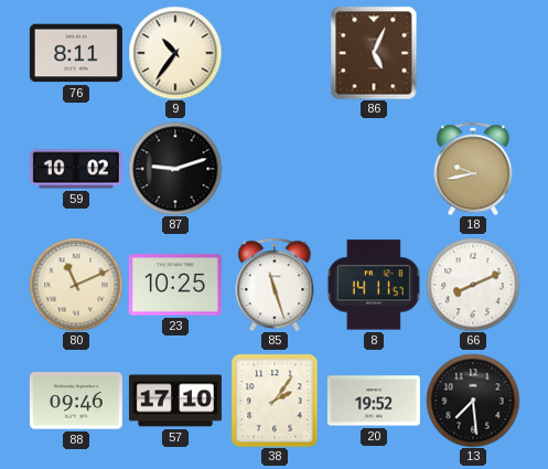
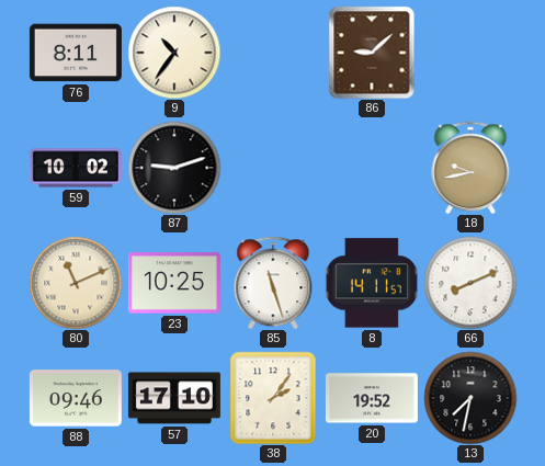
86: 5:04 -> 9:08
13: 7:29 -> 7:32
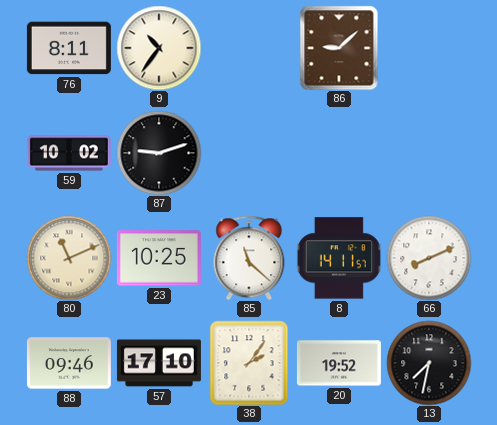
18: 9:43 -> none
85: 11:27 -> 11:22
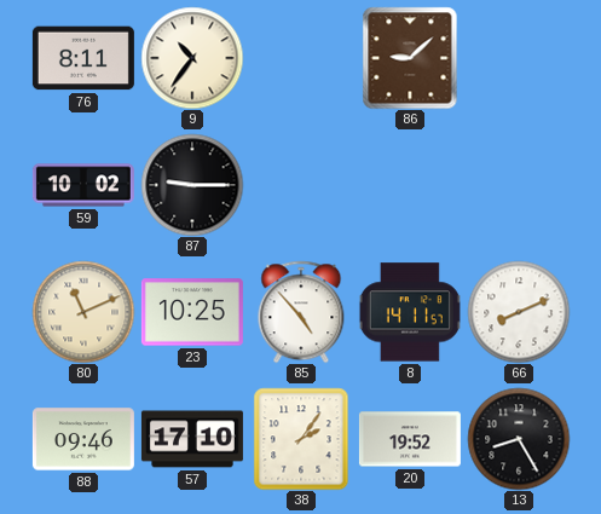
87: 9:12 -> 9:15
85: 11:22 -> 4:53
13: 7:32 -> 8:25
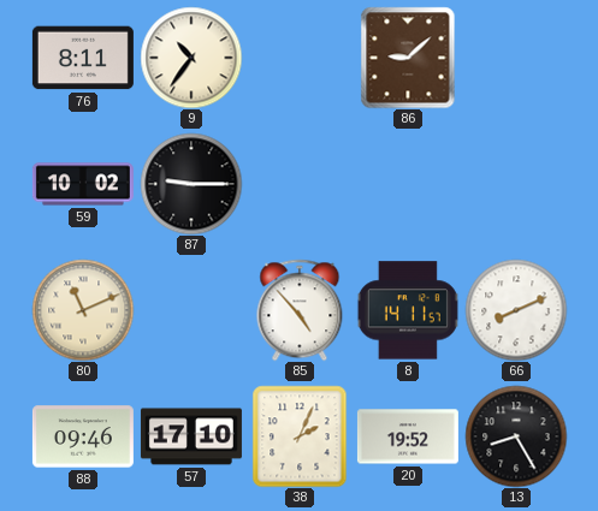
23: 10:25 -> none
38: 2:06 -> 2:04
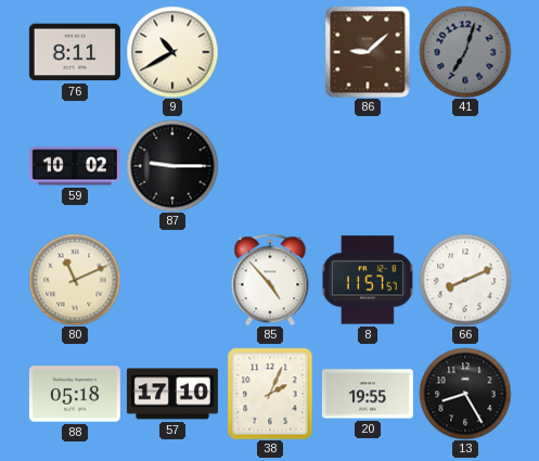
9: 10:36 -> 10:40
41: none -> 7:03
8: 14:11 -> 11:57
88: 09:46 -> 05:18
20: 19:52 -> 19:55
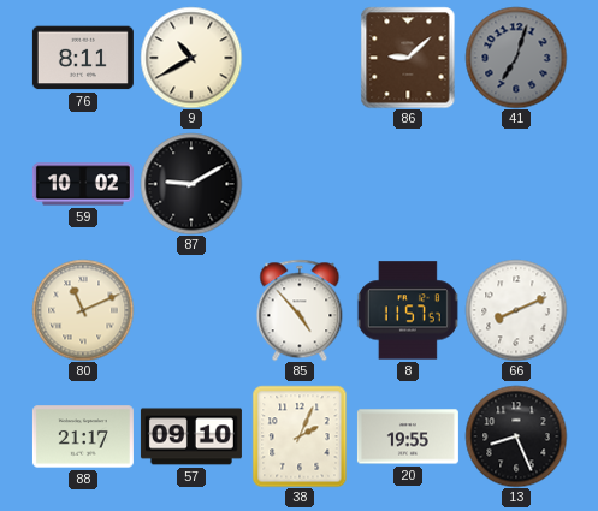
87: 9:15 -> 9:10
88: 05:18 -> 21:17
57: 17:10 -> 09:10
13: 8:25 -> 8:26
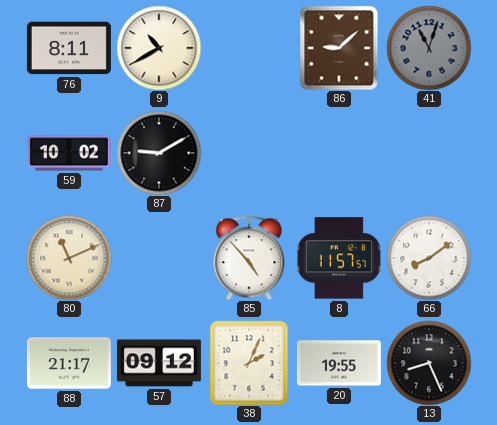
41: 7:03 -> 11:03
66: 8:11 -> 8:09
57: 09:10 -> 09:12
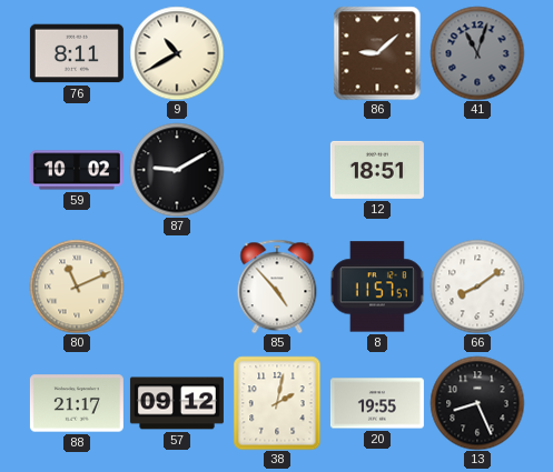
12: none -> 18:51
38: 2:04 -> 2:02
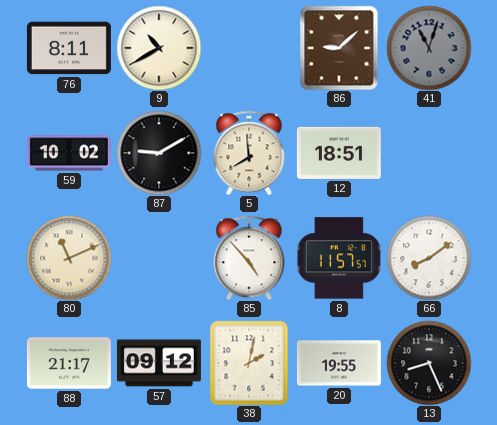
5: none -> 7:59
